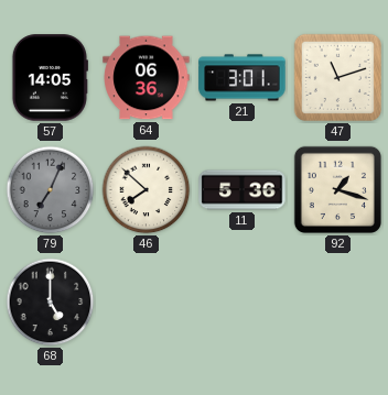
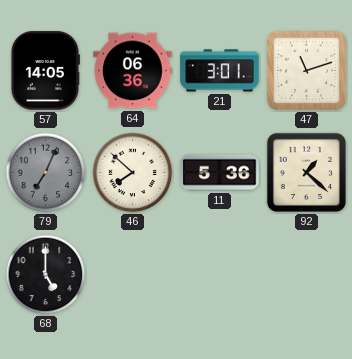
92: 1:18 -> 1:22
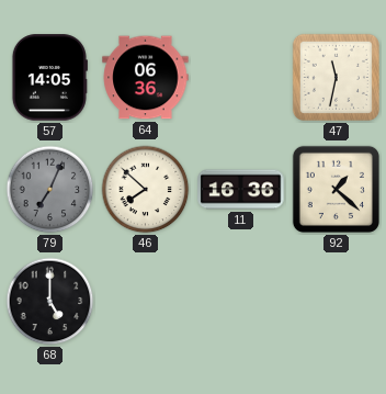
21: 3:01 -> none
47: 11:12 -> 11:32
11: 5:36 -> 16:36
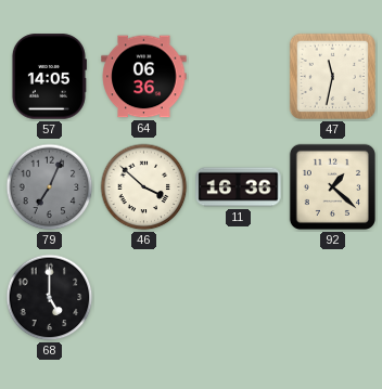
46: 7:52 -> 3:52
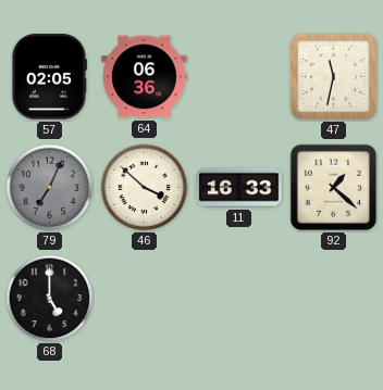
57: 14:05 -> 02:05
11: 16:36 -> 16:33
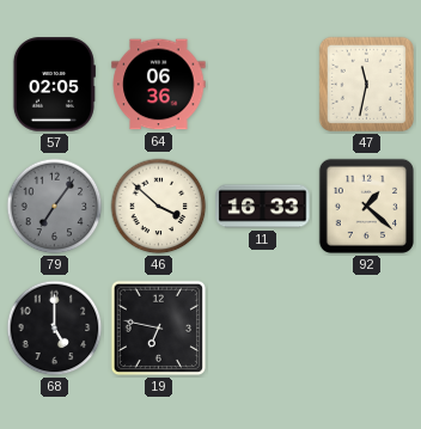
79: 7:04 -> 7:06
19: none -> 6:47
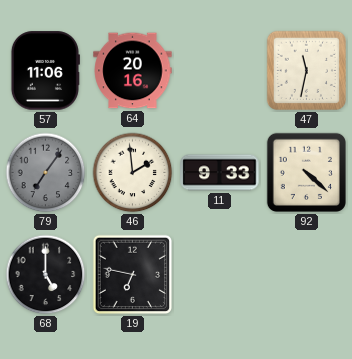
57: 02:05 -> 11:06
64: 06:36 -> 20:16
46: 3:52 -> 1:59
11: 16:33 -> 9:33
92: 1:22 -> 4:22
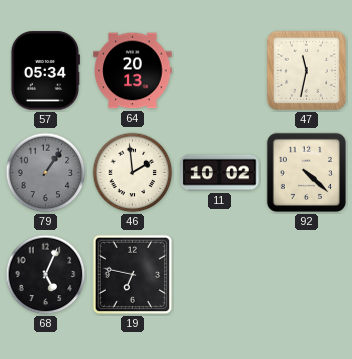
57: 11:06 -> 05:34
64: 20:16 -> 20:13
79: 7:06 -> 1:06
11: 9:33 -> 10:02
68: 5:00 -> 5:04
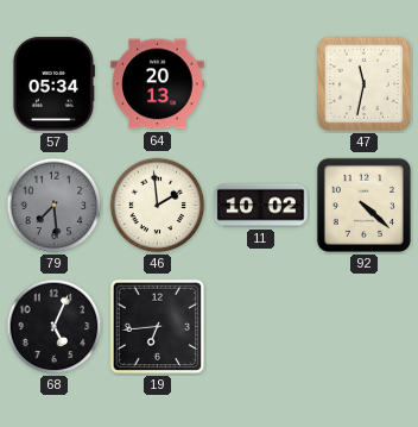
79: 1:06 -> 7:29
19: 6:47 -> 6:44
